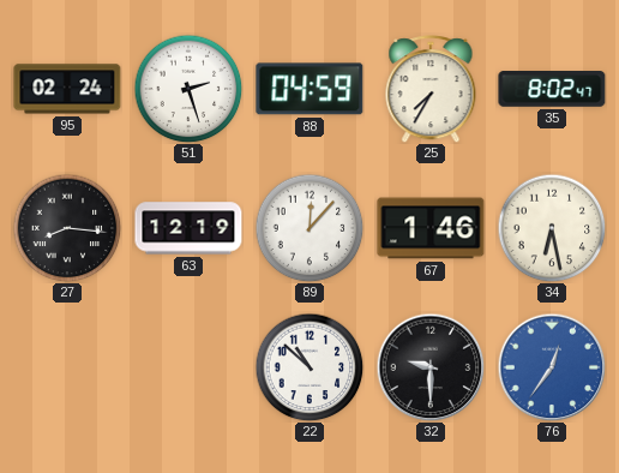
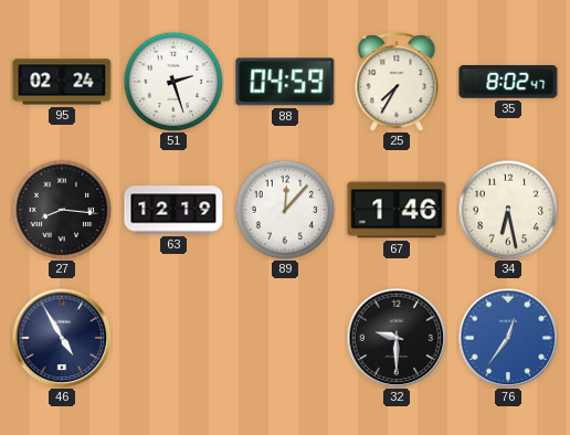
46: none -> 4:55
22: 10:52 -> none
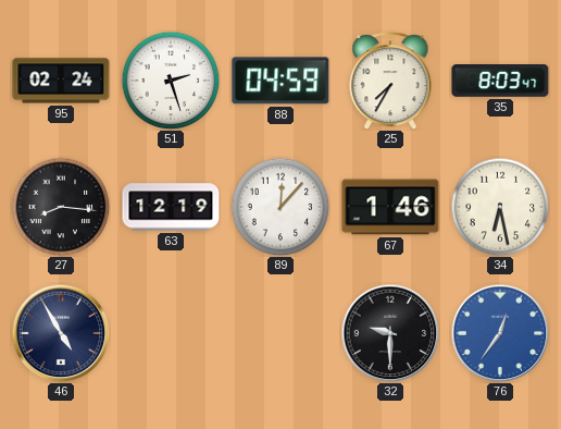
35: 8:02 -> 8:03
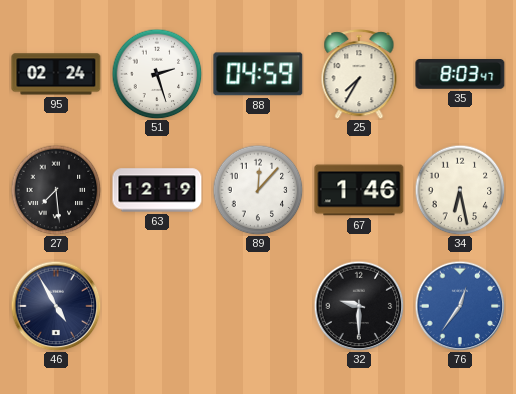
27: 8:16 -> 7:29
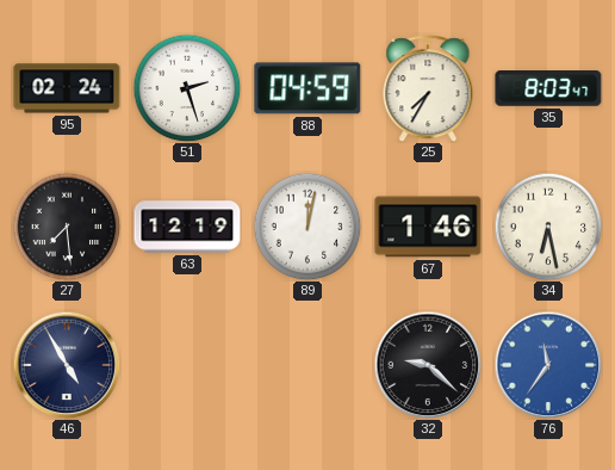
89: 12:07 -> 12:02
32: 9:30 -> 9:22
76: 12:36 -> 11:36
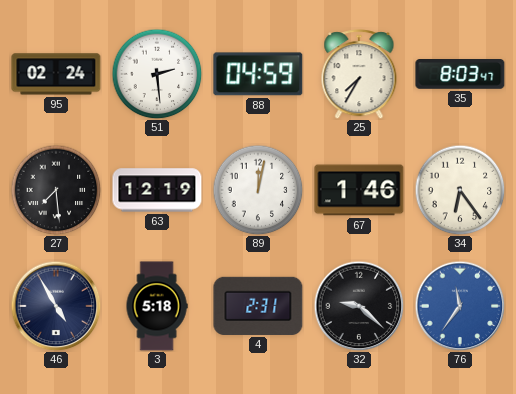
51: 2:27 -> 2:29
34: 6:28 -> 6:24
3: none -> 5:18
4: none -> 2:31
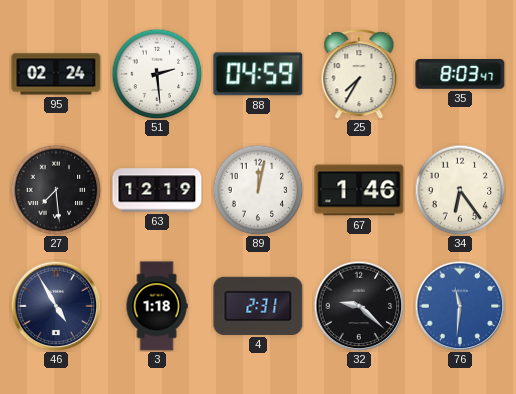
3: 5:18 -> 1:18
76: 11:36 -> 11:31
